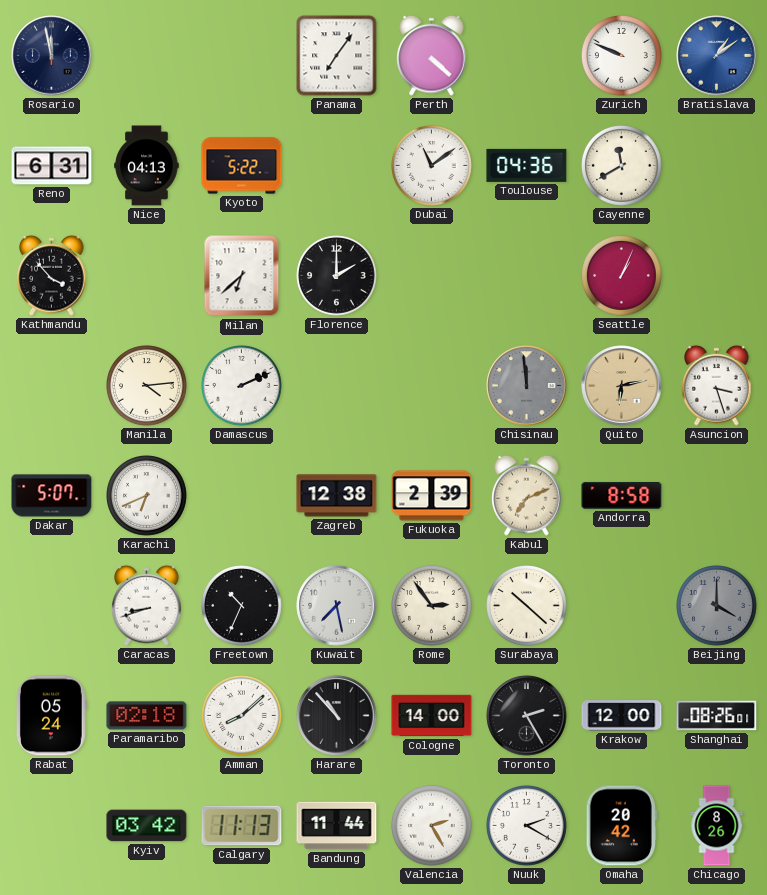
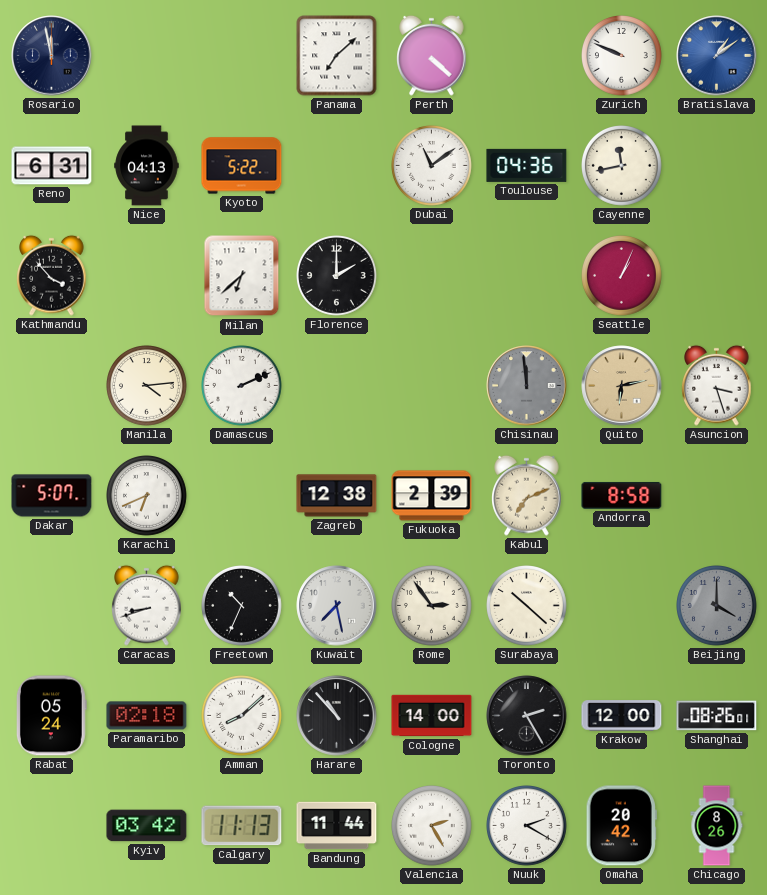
Panama: 7:06 -> 7:08
Cayenne: 11:40 -> 11:43
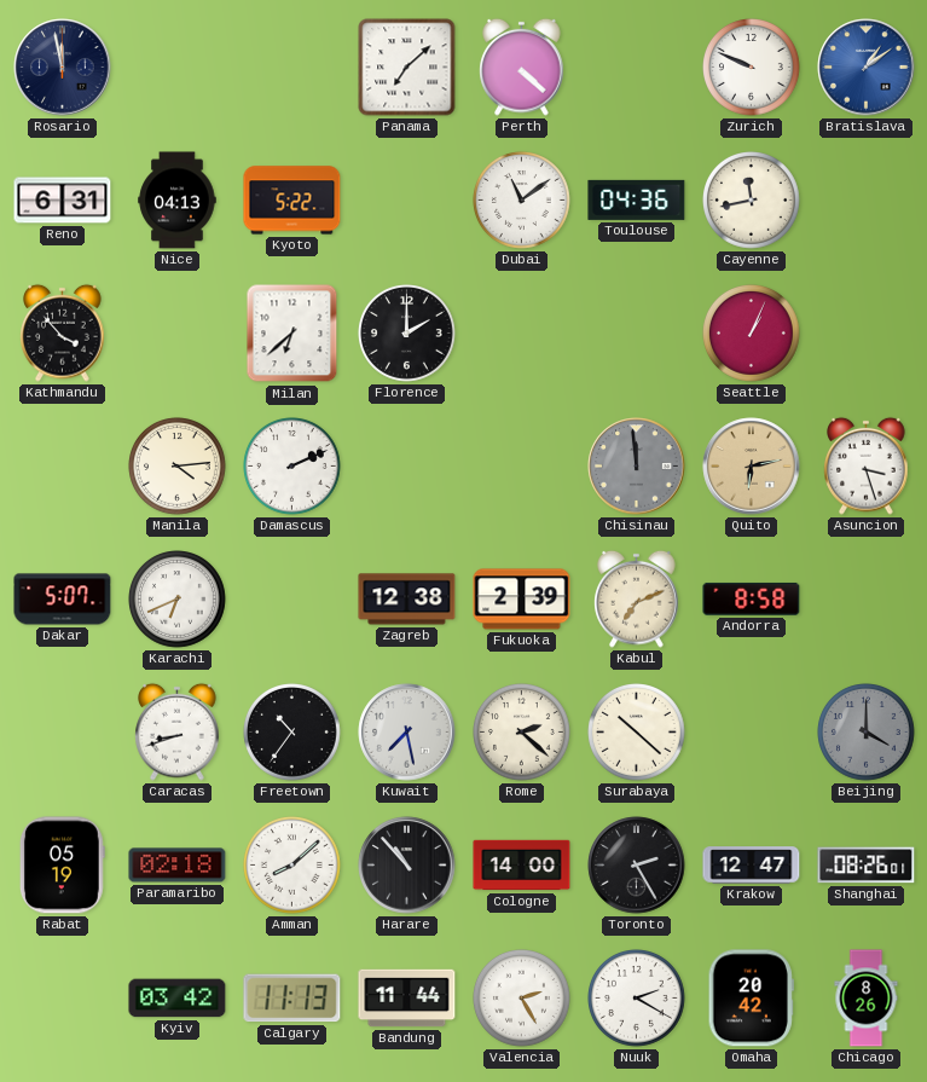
Freetown: 10:34 -> 10:36
Rome: 2:54 -> 2:22
Rabat: 05:24 -> 05:19
Krakow: 12:00 -> 12:47
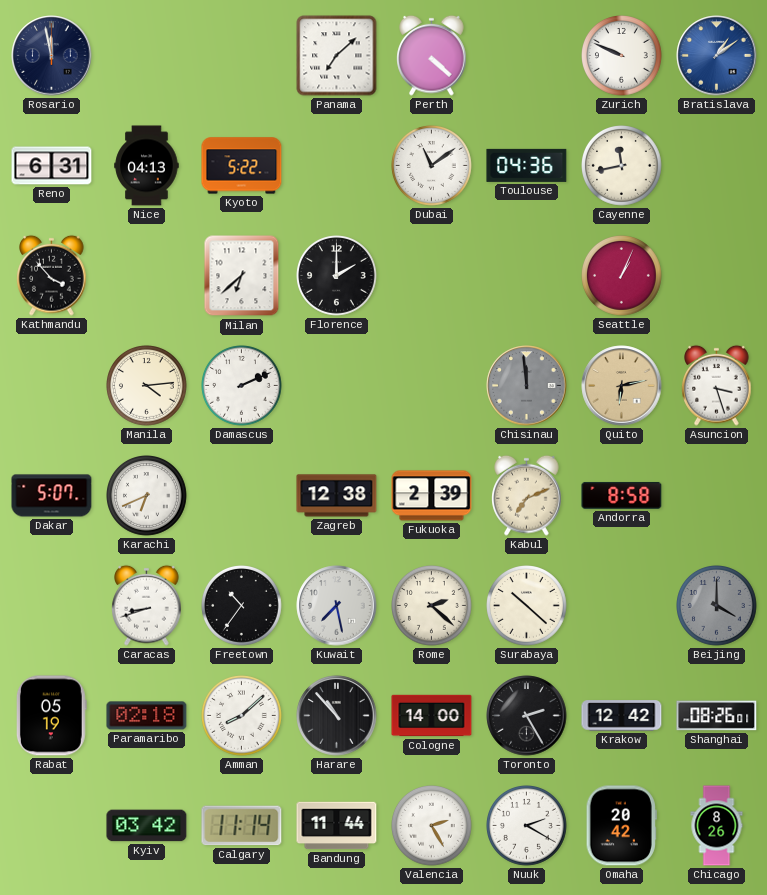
Krakow: 12:47 -> 12:42
Calgary: 11:13 -> 11:14
